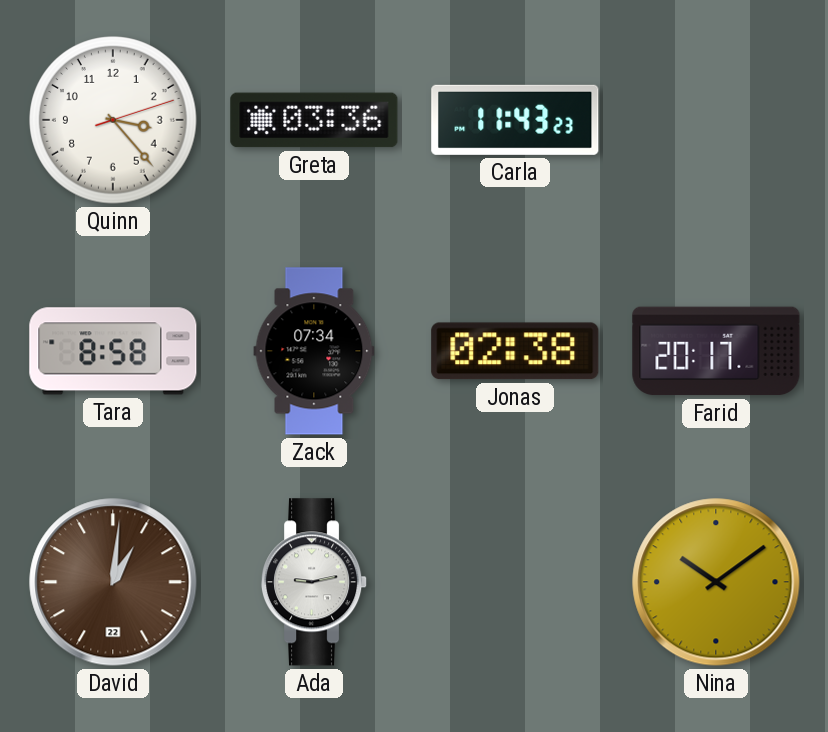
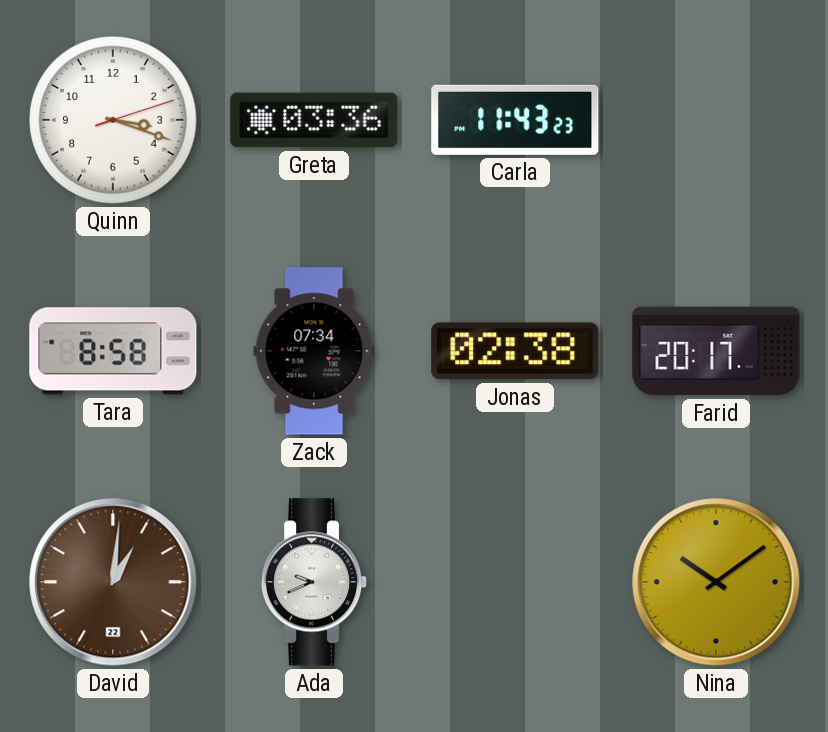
Quinn: 3:23 -> 3:18
Ada: 9:13 -> 9:41
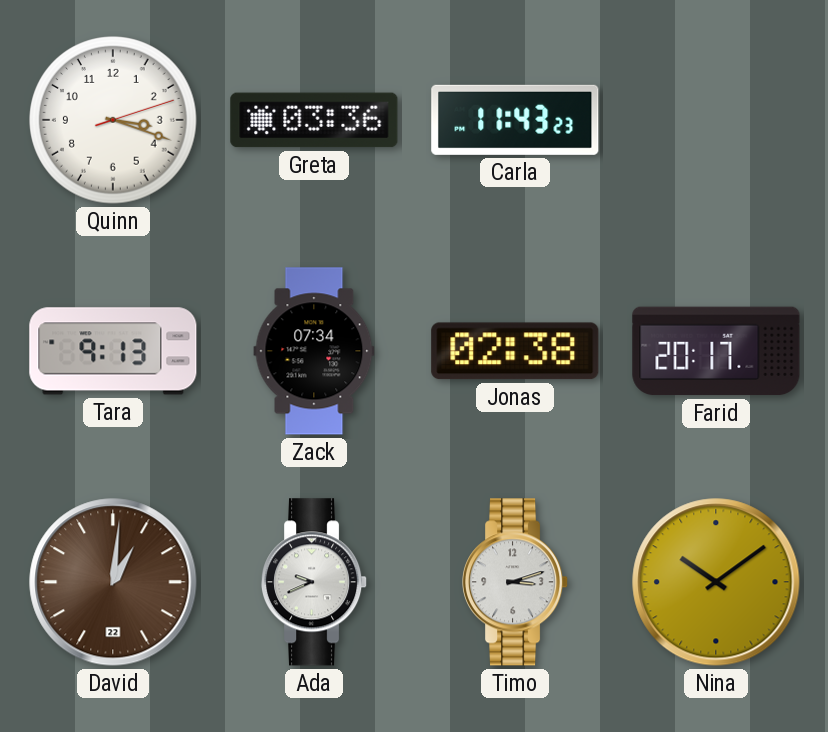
Tara: 8:58 -> 9:13
Timo: none -> 3:12
